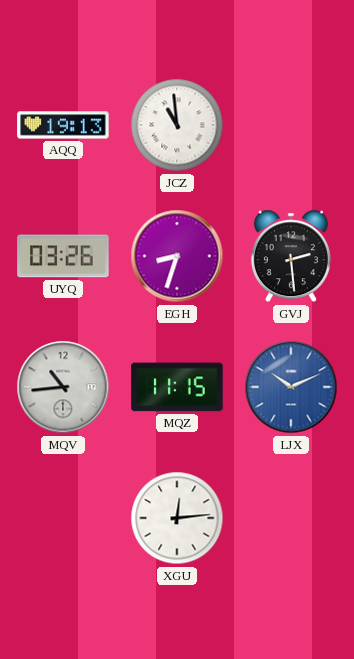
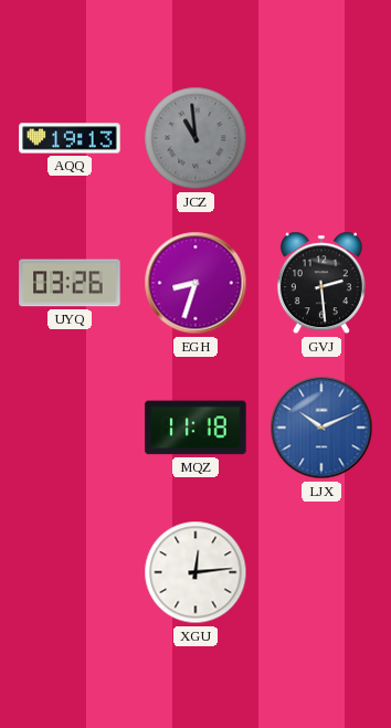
JCZ dial: white -> grey
MQV: 10:44 -> none
MQZ: 11:15 -> 11:18
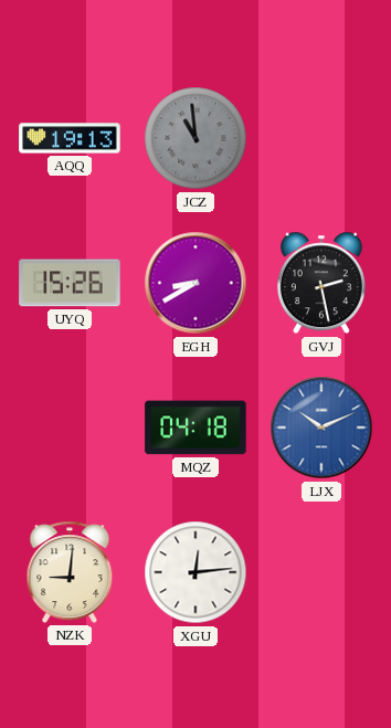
UYQ: 03:26 -> 15:26
EGH: 8:33 -> 8:40
GVJ: 2:29 -> 2:28
MQZ: 11:18 -> 04:18
NZK: none -> 9:01
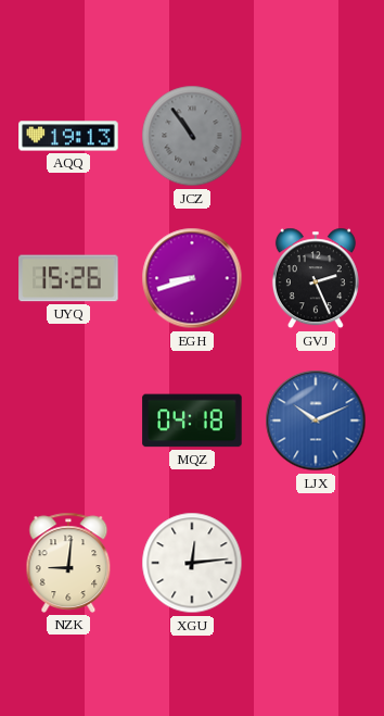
JCZ: 10:59 -> 10:54
EGH: 8:40 -> 8:42
GVJ: 2:28 -> 2:26
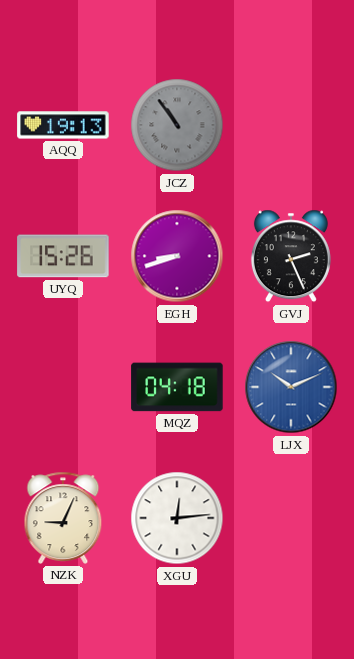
NZK: 9:01 -> 9:04
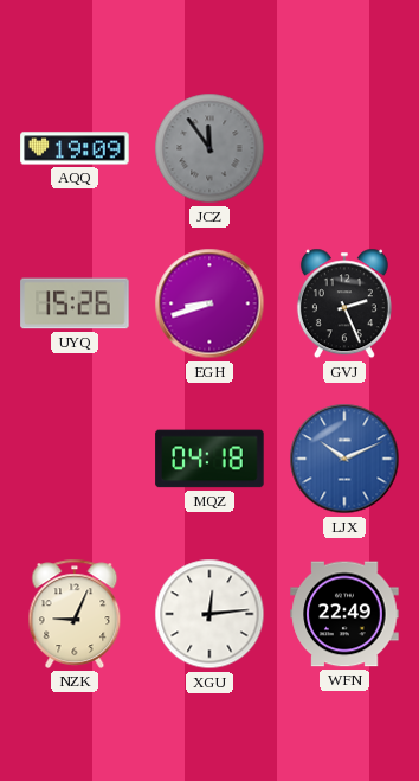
AQQ: 19:13 -> 19:09
JCZ: 10:54 -> 11:54
WFN: none -> 22:49
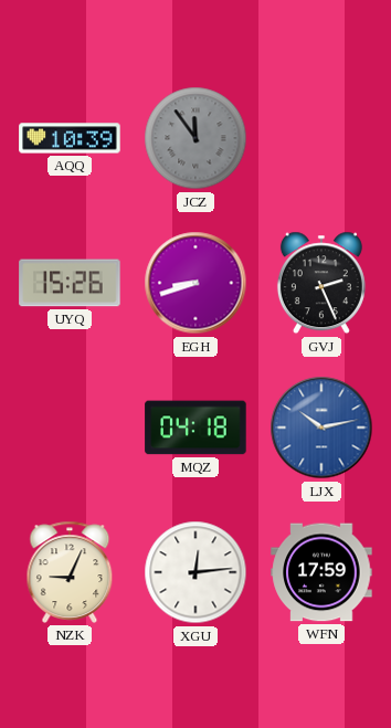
AQQ: 19:09 -> 10:39
LJX: 10:11 -> 10:13
WFN: 22:49 -> 17:59
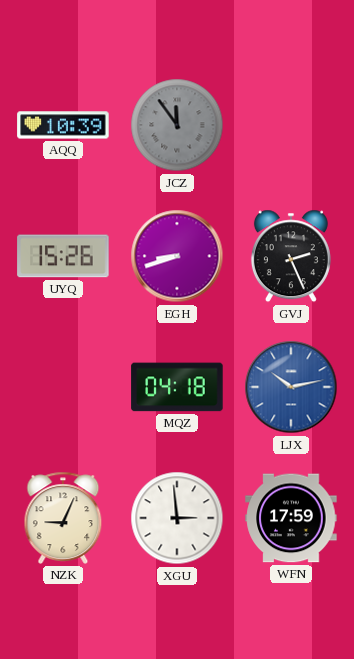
XGU: 12:14 -> 2:59
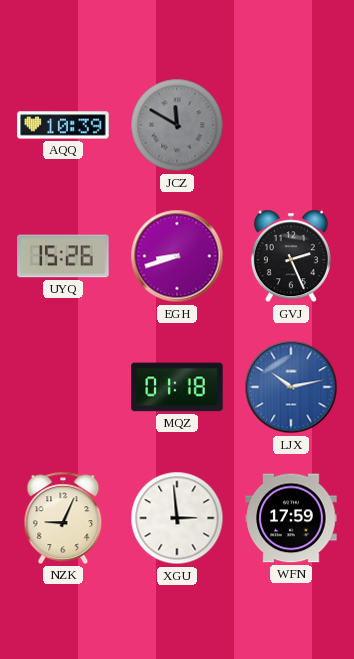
JCZ: 11:54 -> 11:50
MQZ: 04:18 -> 01:18
